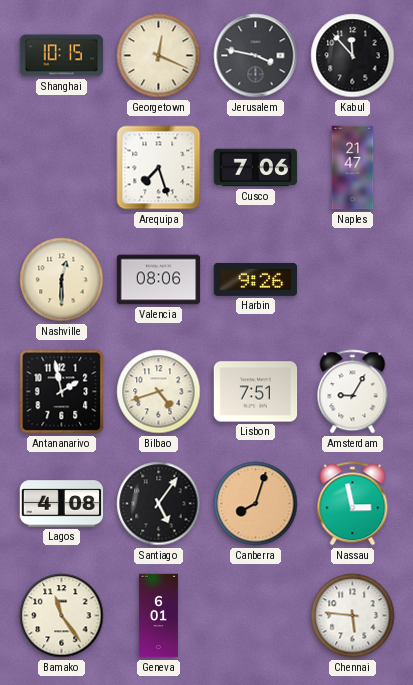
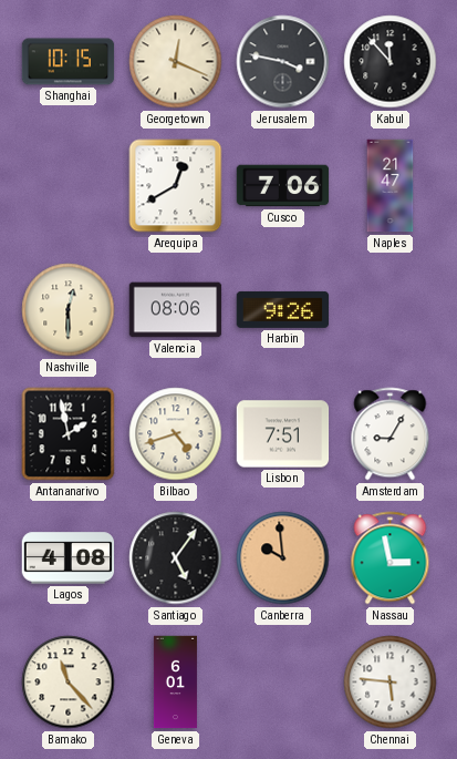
Arequipa: 7:27 -> 12:40
Canberra: 8:03 -> 9:59
Bamako: 11:24 -> 11:23
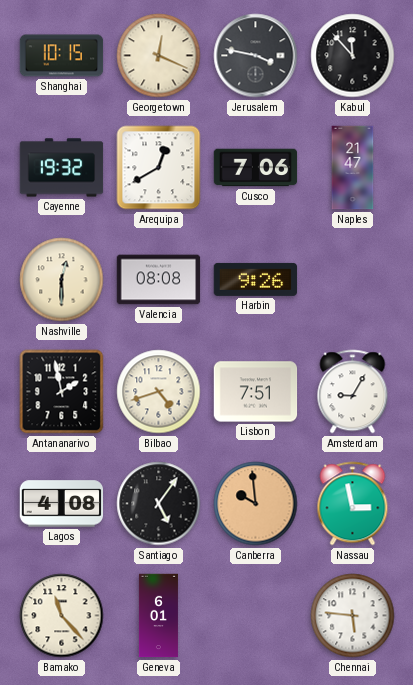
Cayenne: none -> 19:32
Valencia: 08:06 -> 08:08
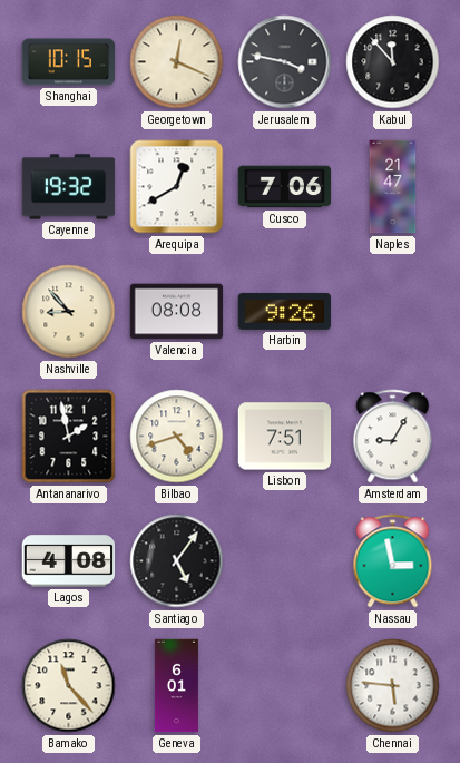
Nashville: 12:30 -> 8:53
Canberra: 9:59 -> none
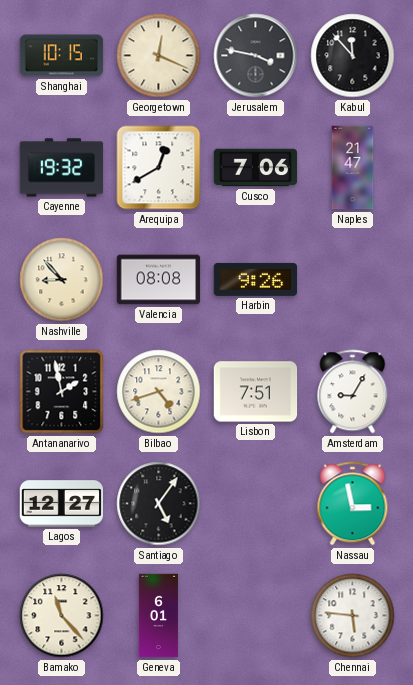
Lagos: 4:08 -> 12:27
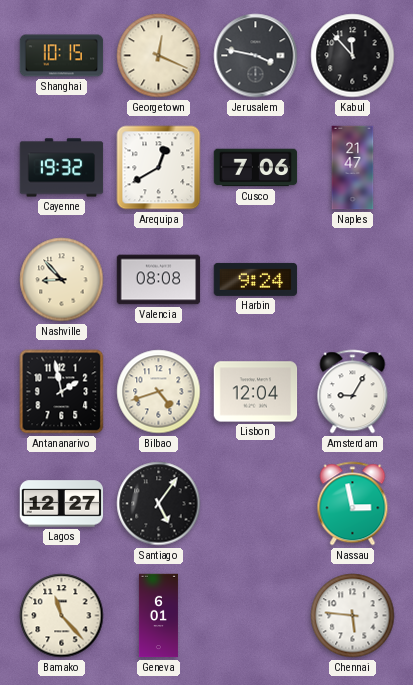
Harbin: 9:26 -> 9:24
Lisbon: 7:51 -> 12:04
